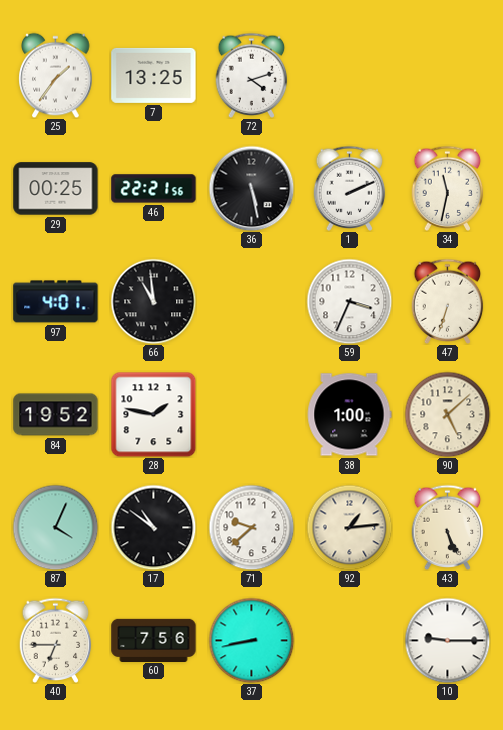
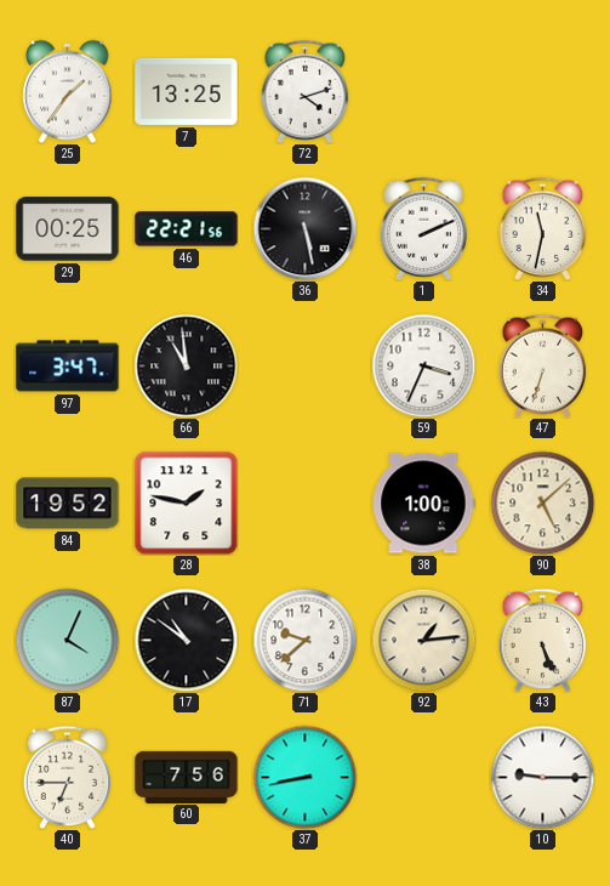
97: 4:01 -> 3:47
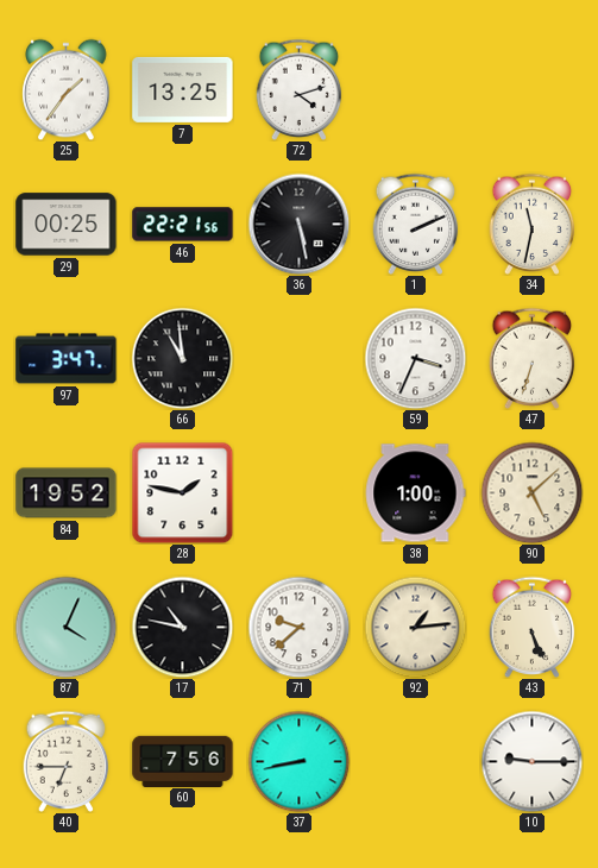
17: 10:51 -> 10:47
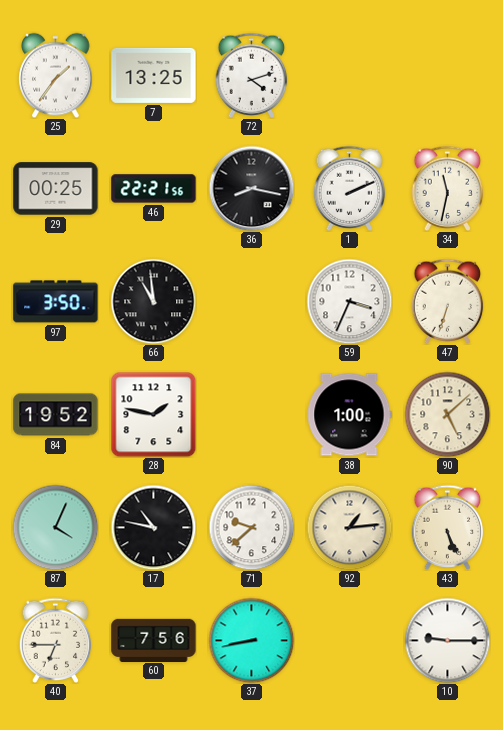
36: 5:28 -> 8:17
97: 3:47 -> 3:50
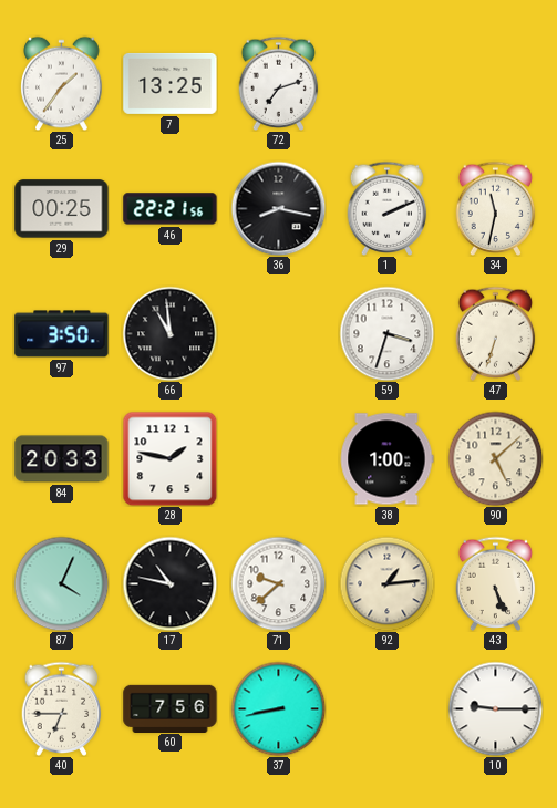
72: 4:12 -> 7:12
59: 3:34 -> 3:33
84: 19:52 -> 20:33
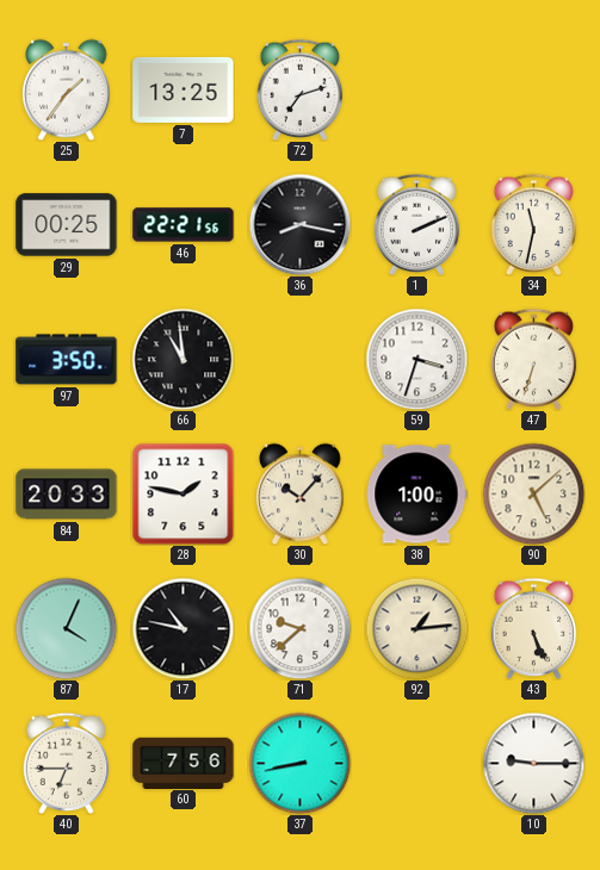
30: none -> 10:07
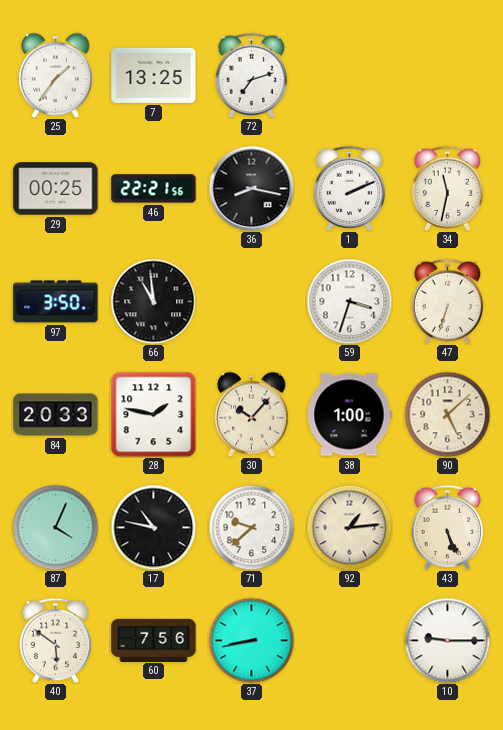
40: 6:45 -> 5:51
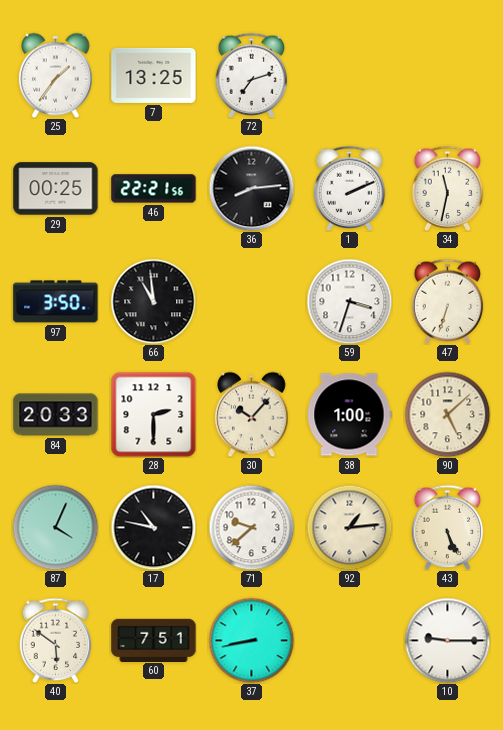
36: 8:17 -> 8:14
28: 1:47 -> 2:30
60: 7:56 -> 7:51
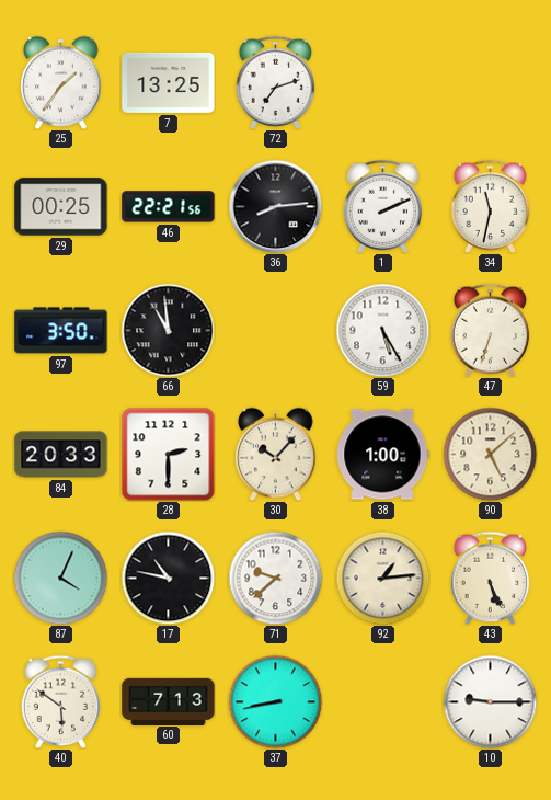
59: 3:33 -> 5:25
60: 7:51 -> 7:13
